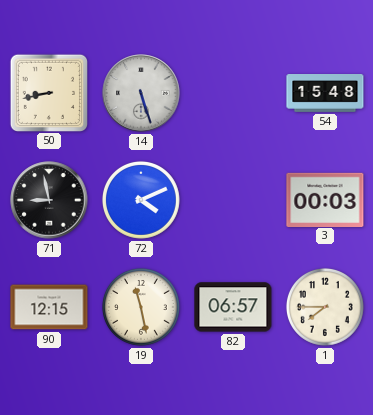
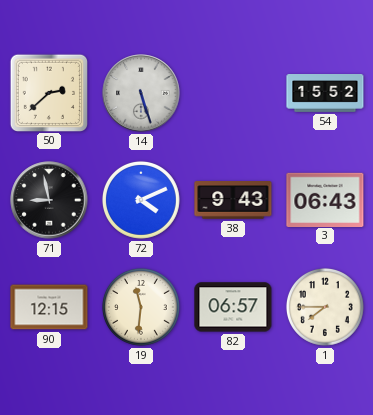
50: 8:43 -> 2:38
54: 15:48 -> 15:52
38: none -> 9:43
3: 00:03 -> 06:43
19: 11:28 -> 11:31
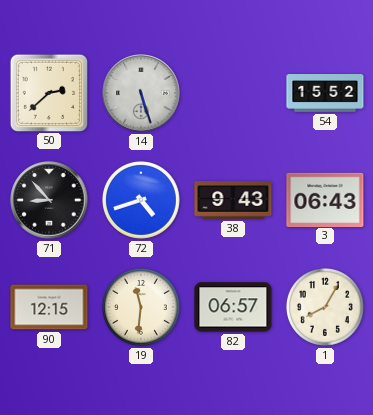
71: 8:58 -> 8:53
72: 4:11 -> 4:42
1: 7:45 -> 8:05
